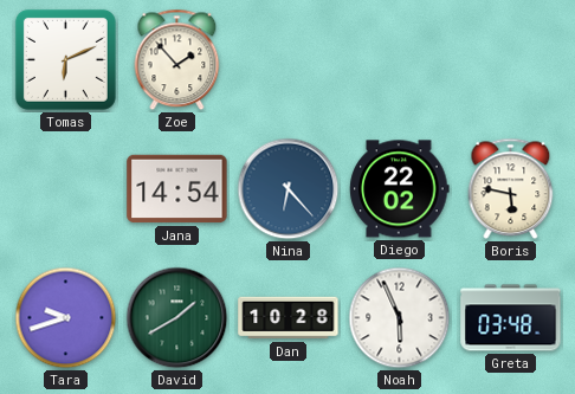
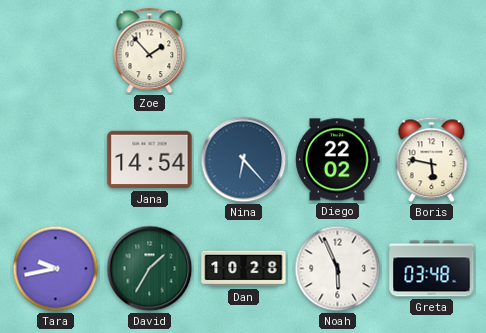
Tomas: 6:11 -> none
Tara: 9:42 -> 9:43
David: 1:40 -> 1:35
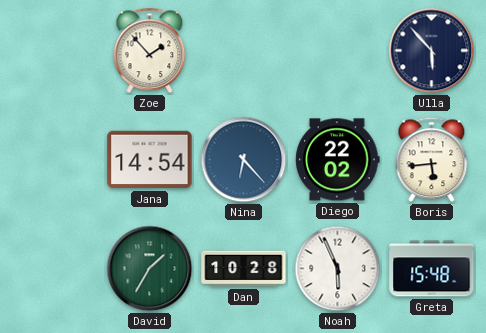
Ulla: none -> 5:53
Boris: 5:47 -> 5:44
Tara: 9:43 -> none
Greta: 03:48 -> 15:48
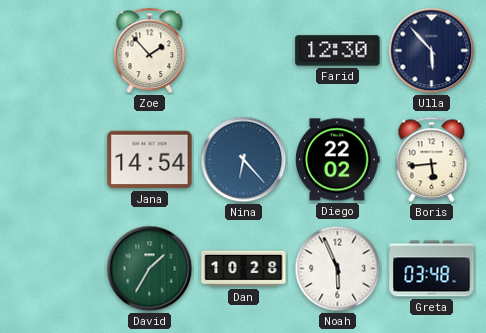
Farid: none -> 12:30
Greta: 15:48 -> 03:48
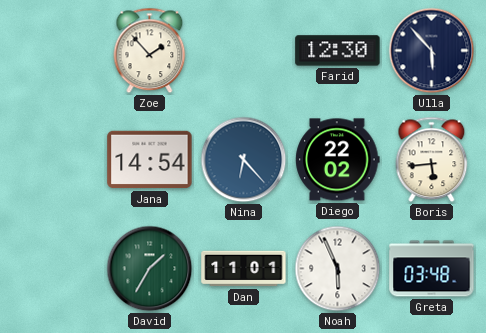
Dan: 10:28 -> 11:01
